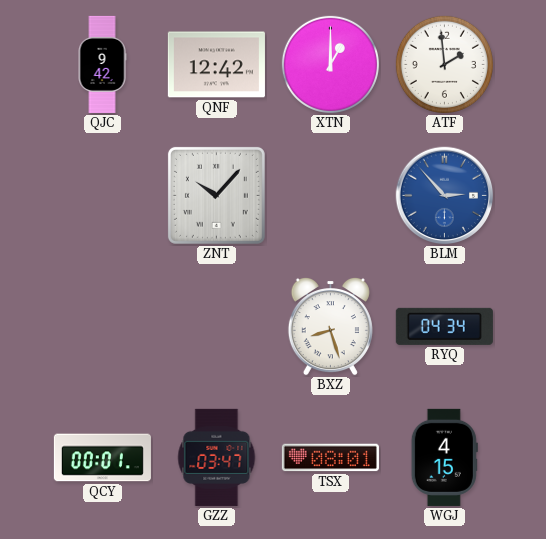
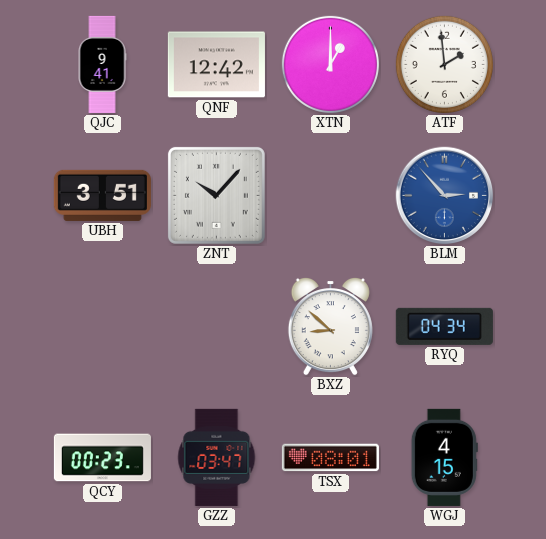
QJC: 9:42 -> 9:41
UBH: none -> 3:51
BXZ: 8:27 -> 8:52
QCY: 00:01 -> 00:23
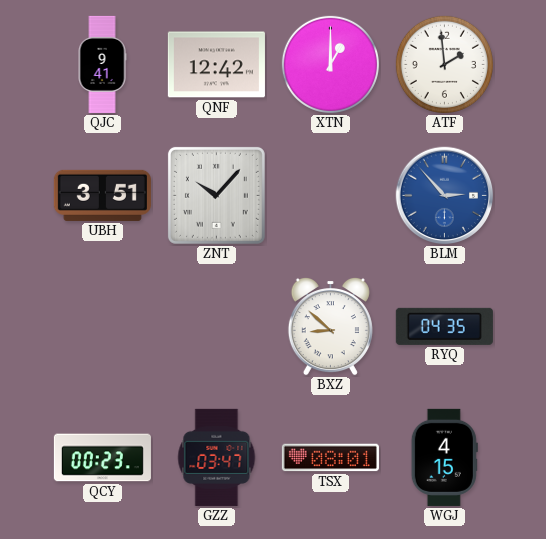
RYQ: 04:34 -> 04:35
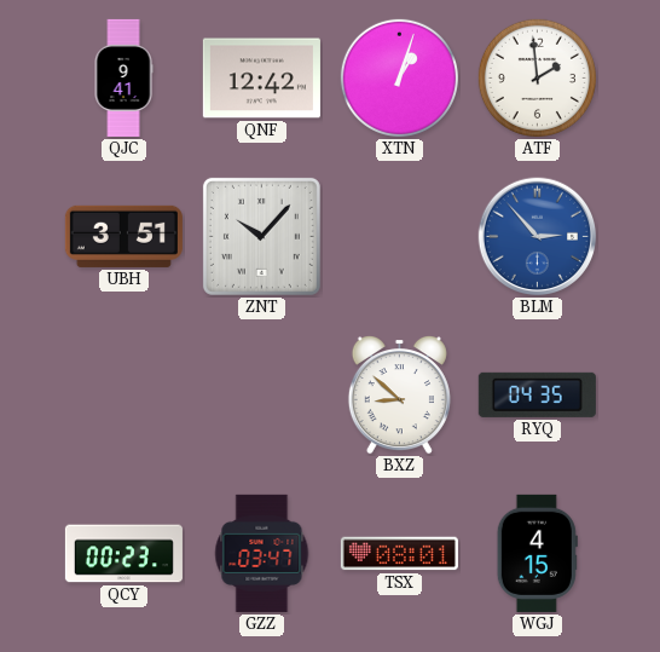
XTN: 1:00 -> 1:03
